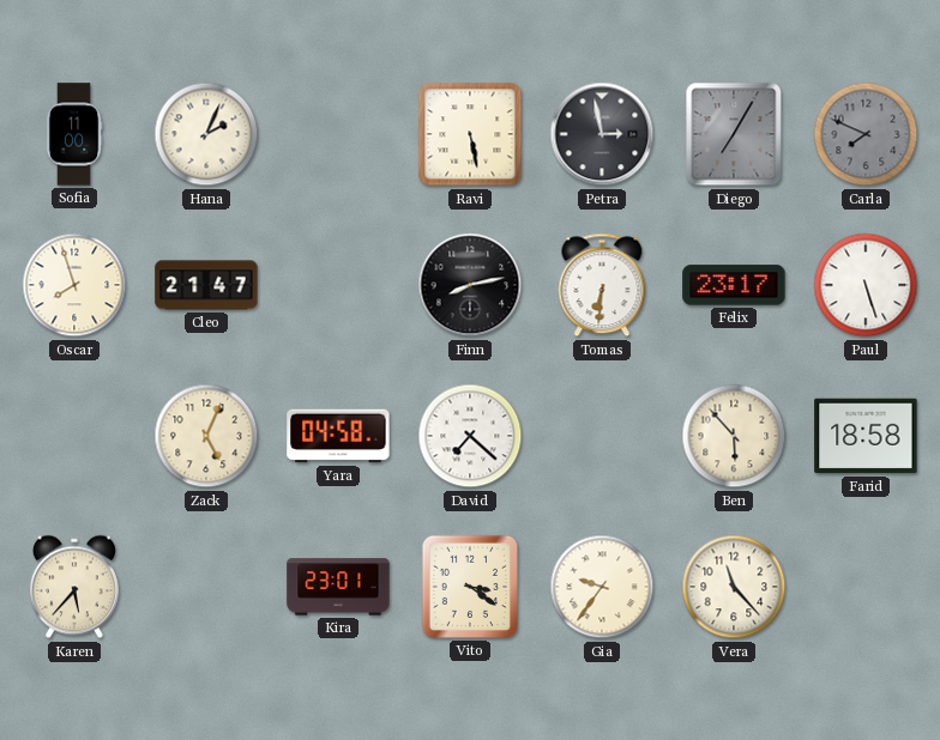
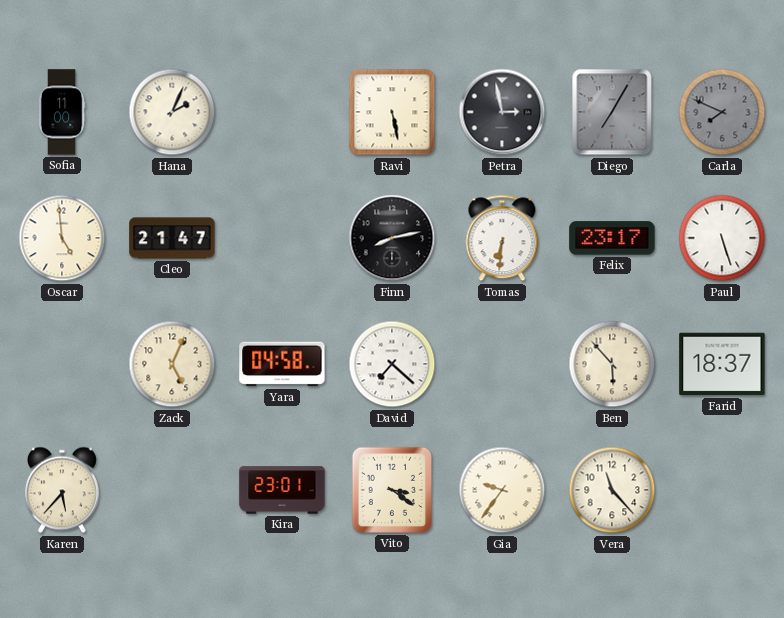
Oscar: 7:57 -> 4:59
Farid: 18:58 -> 18:37
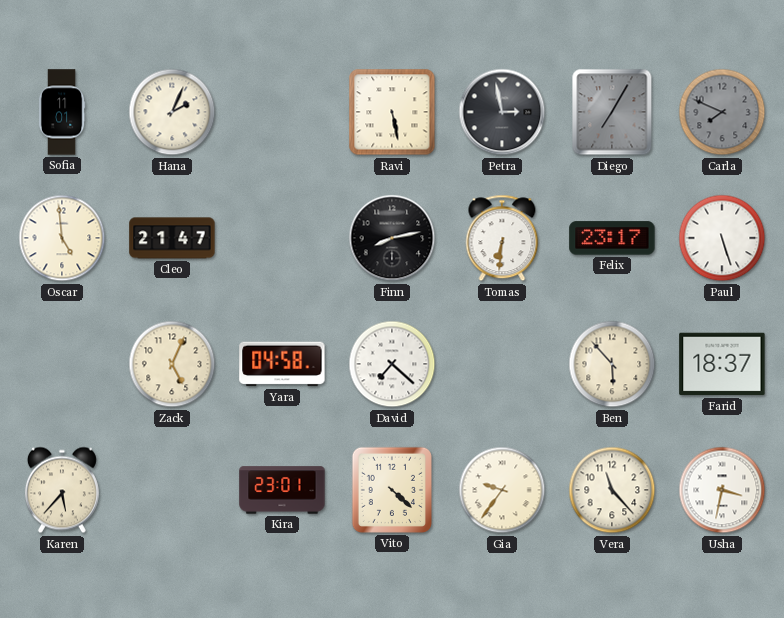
Sofia: 11:00 -> 11:01
Vito: 3:21 -> 4:22
Usha: none -> 3:32
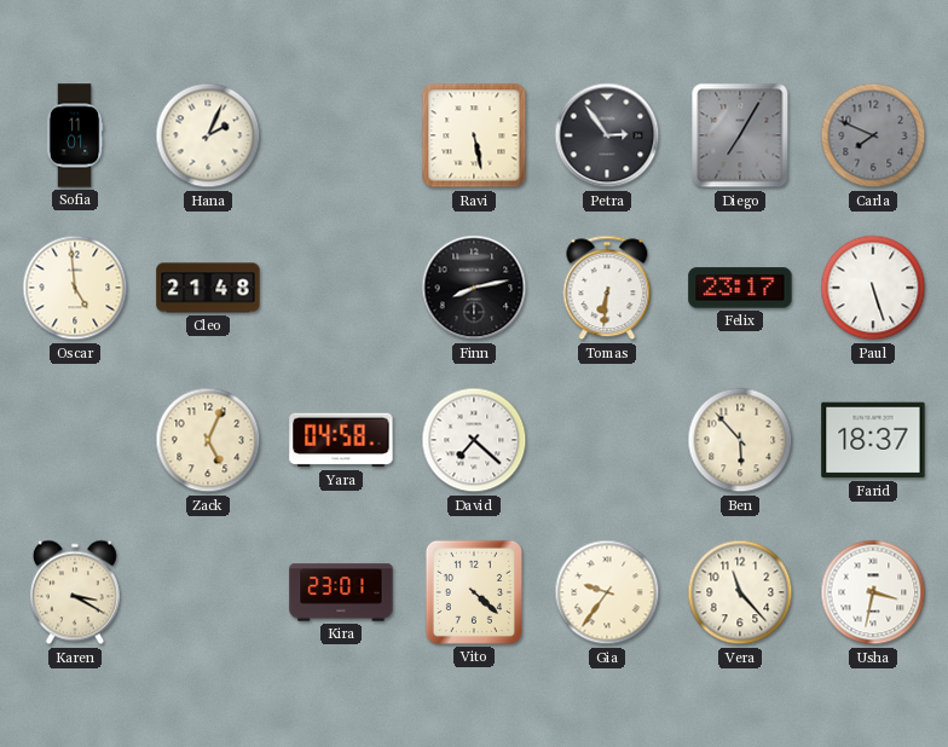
Petra: 2:58 -> 2:54
Cleo: 21:47 -> 21:48
Karen: 5:37 -> 3:20
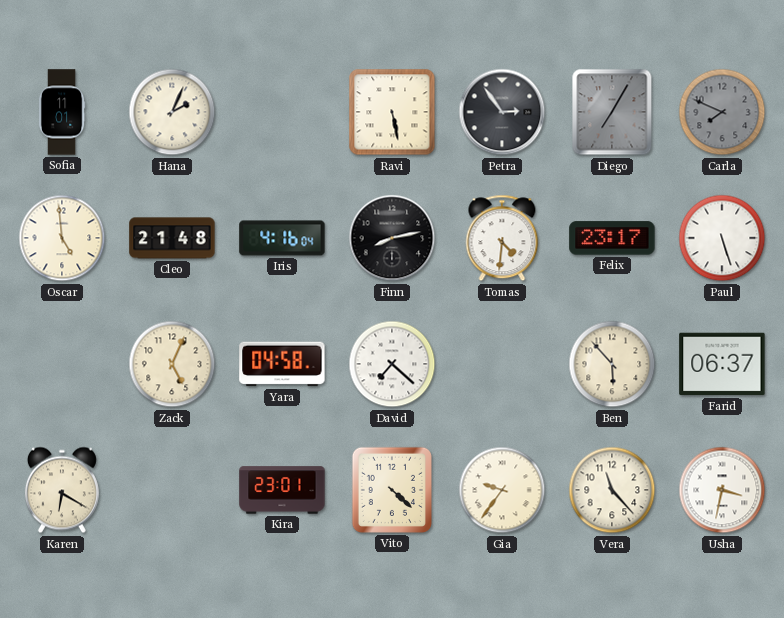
Iris: none -> 4:16
Tomas: 6:31 -> 4:31
Farid: 18:37 -> 06:37
Karen: 3:20 -> 6:20
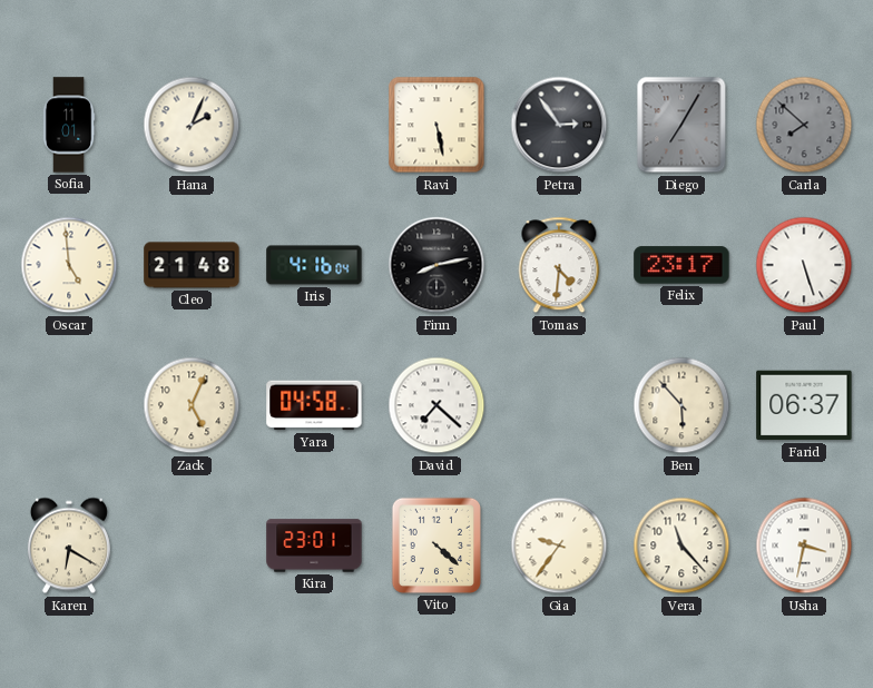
Carla: 7:49 -> 7:52
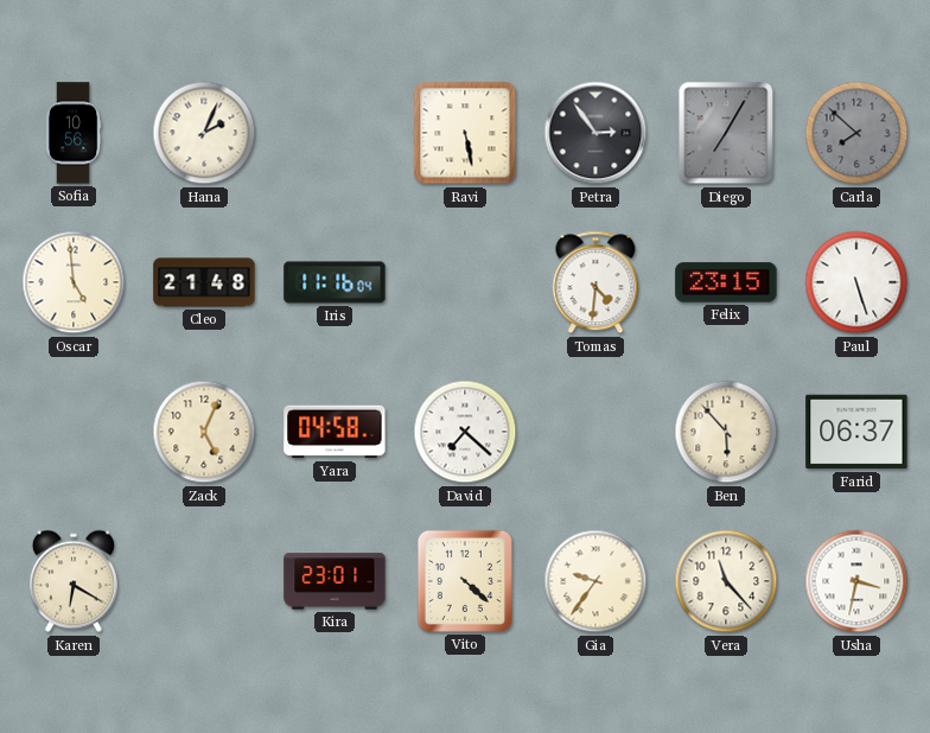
Sofia: 11:01 -> 10:56
Iris: 4:16 -> 11:16
Finn: 8:13 -> none
Felix: 23:17 -> 23:15
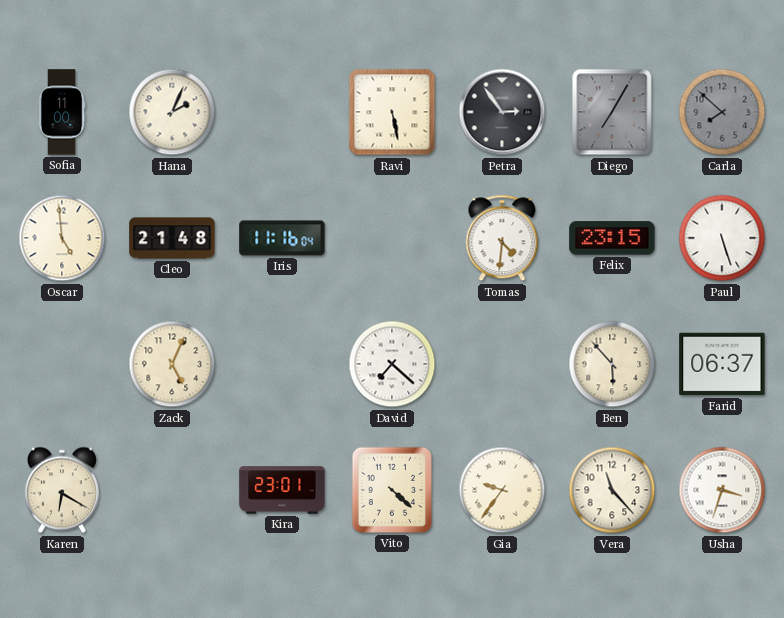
Sofia: 10:56 -> 11:00
Yara: 04:58 -> none
Usha: 3:32 -> 3:33
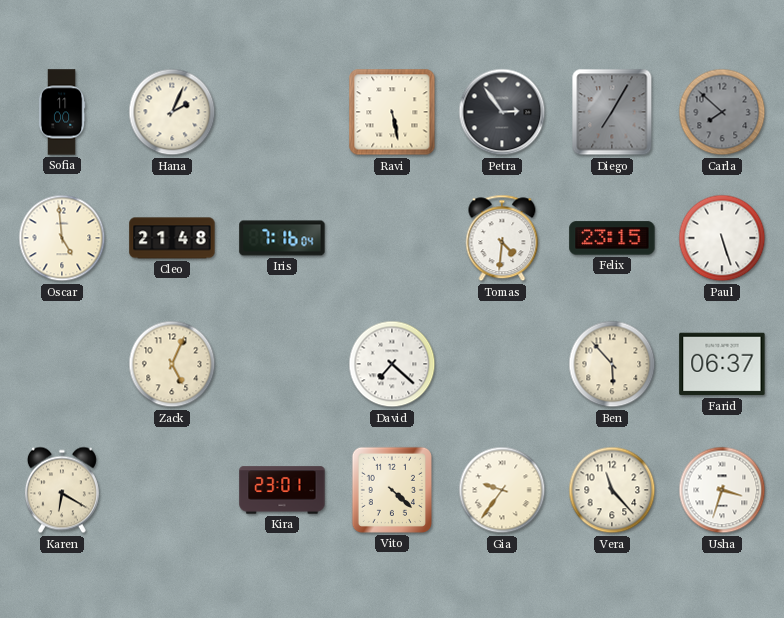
Iris: 11:16 -> 7:16
